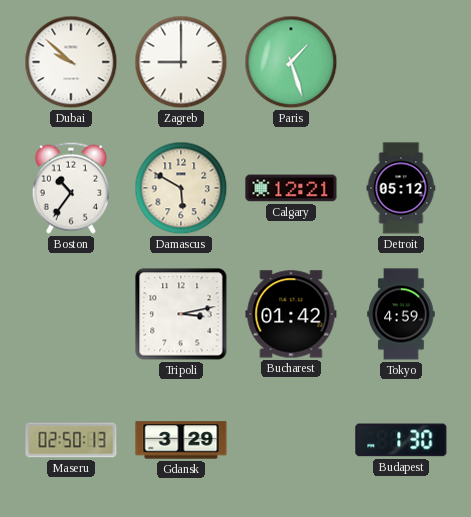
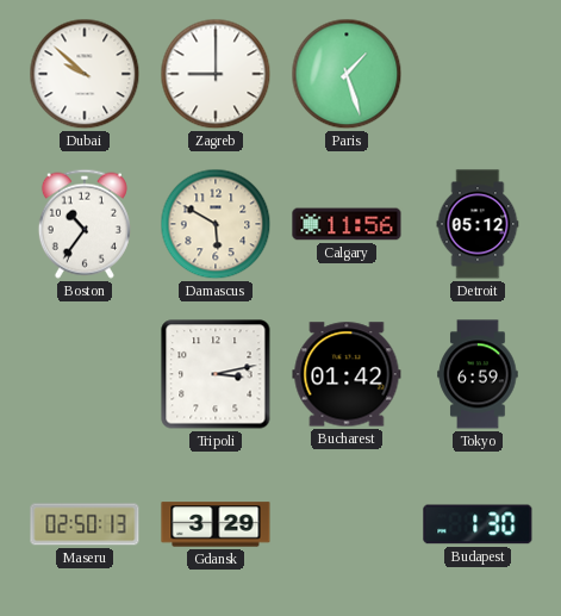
Calgary: 12:21 -> 11:56
Tokyo: 4:59 -> 6:59
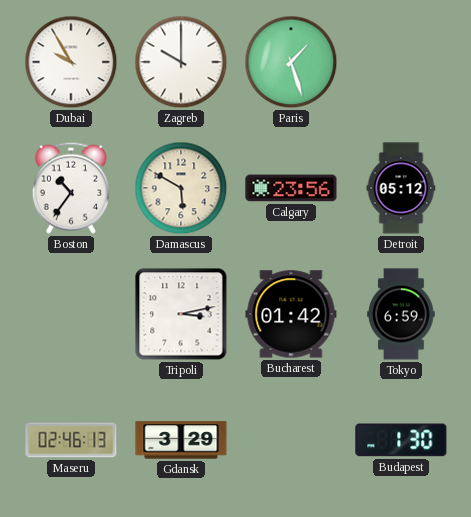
Dubai: 9:52 -> 9:55
Zagreb: 9:00 -> 10:00
Calgary: 11:56 -> 23:56
Maseru: 02:50 -> 02:46
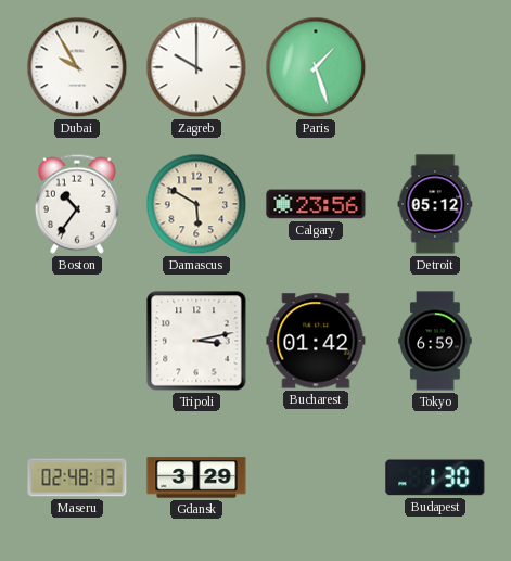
Maseru: 02:46 -> 02:48
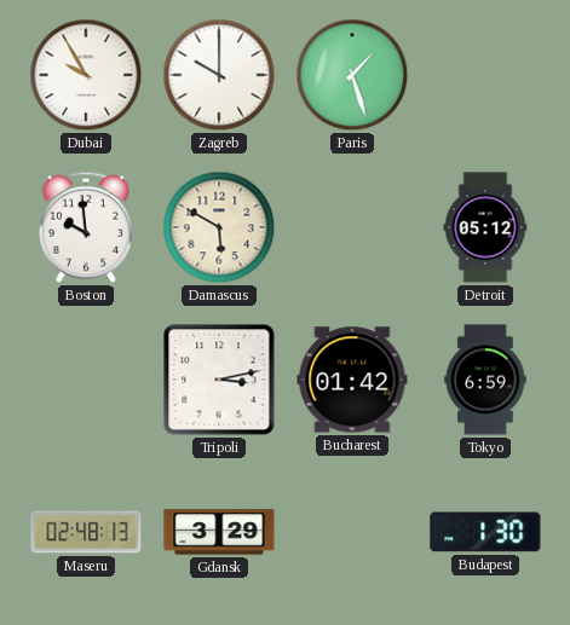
Boston: 10:36 -> 9:59
Calgary: 23:56 -> none
